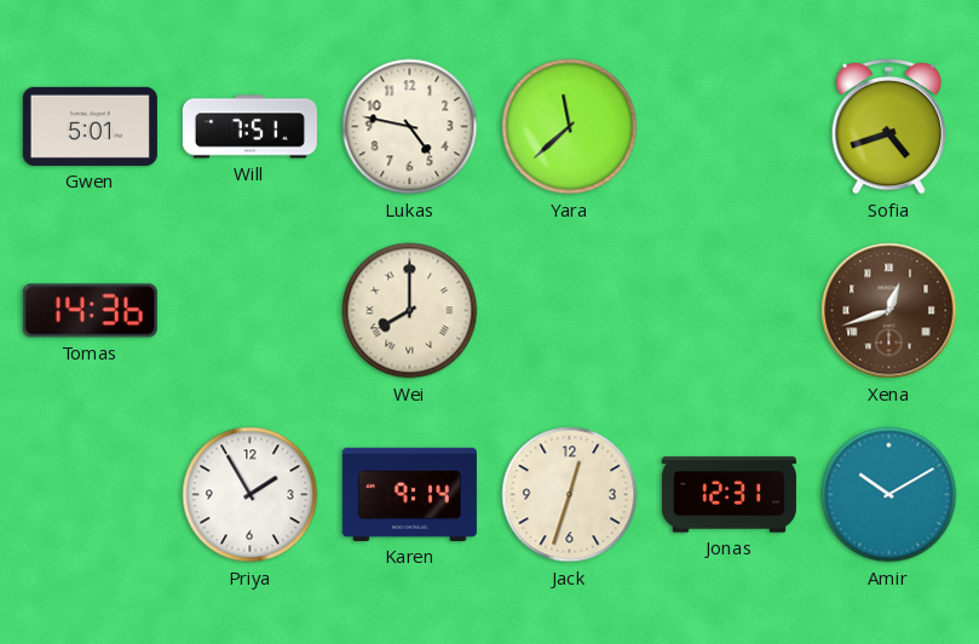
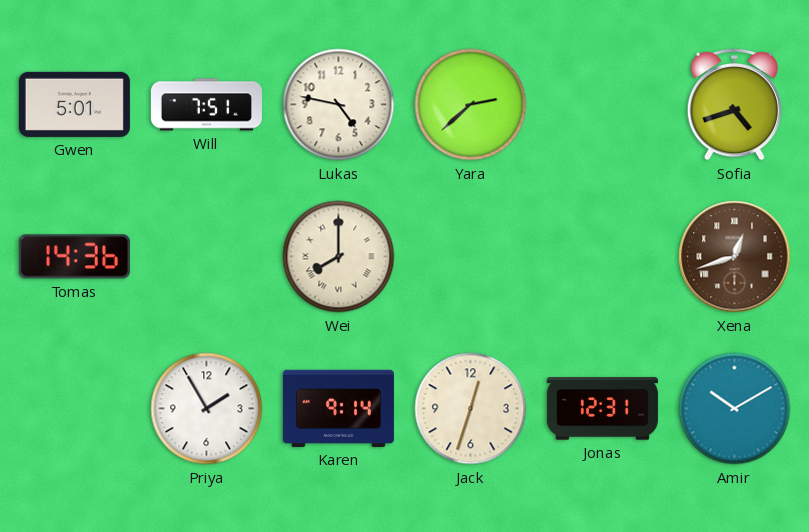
Yara: 11:38 -> 2:38
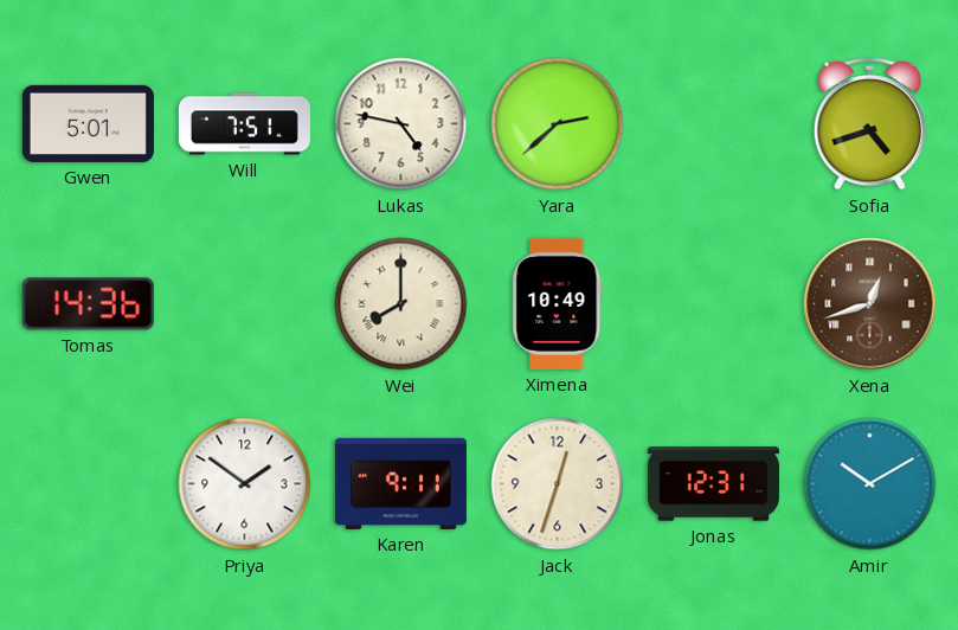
Ximena: none -> 10:49
Priya: 1:55 -> 1:51
Karen: 9:14 -> 9:11
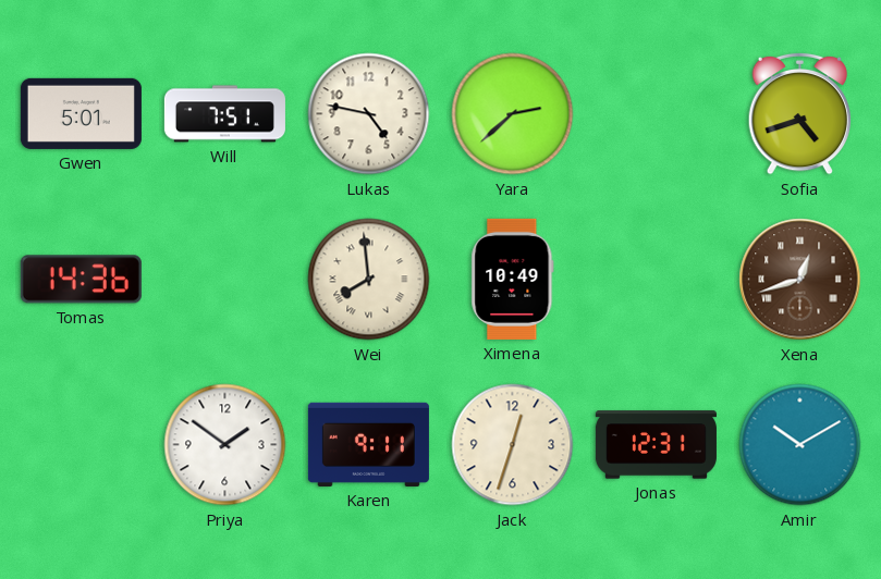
Wei: 8:00 -> 7:59
